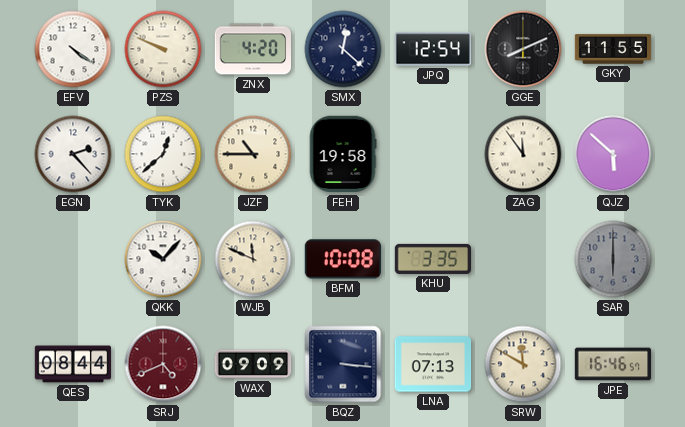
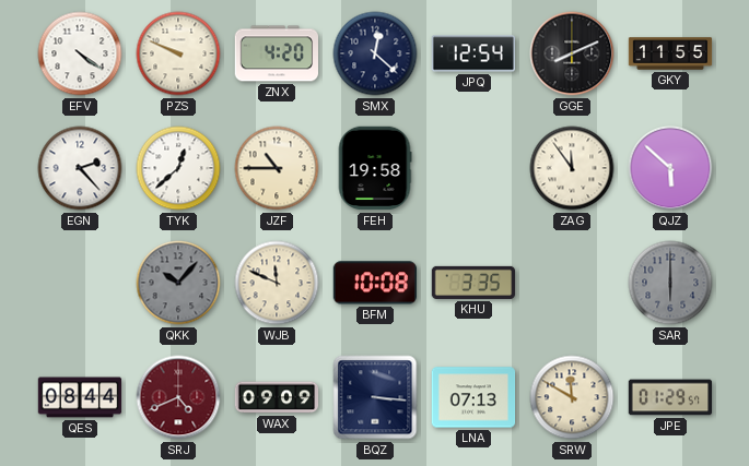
QKK dial: white -> grey
JPE: 16:46 -> 01:29
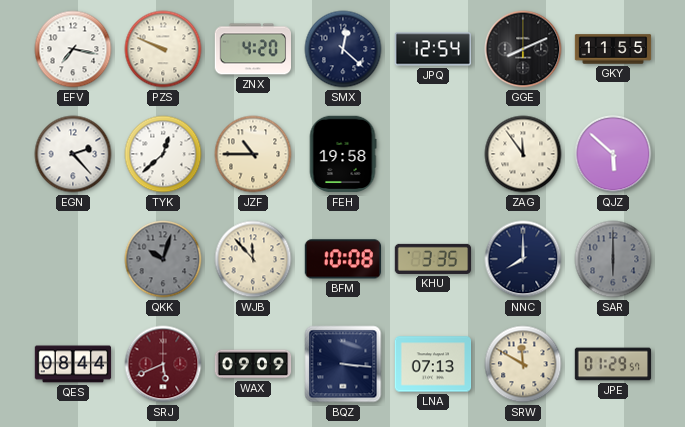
EFV: 4:21 -> 7:17
QKK: 10:07 -> 10:03
WJB: 11:49 -> 11:53
NNC: none -> 8:00
SRJ: 4:41 -> 5:41
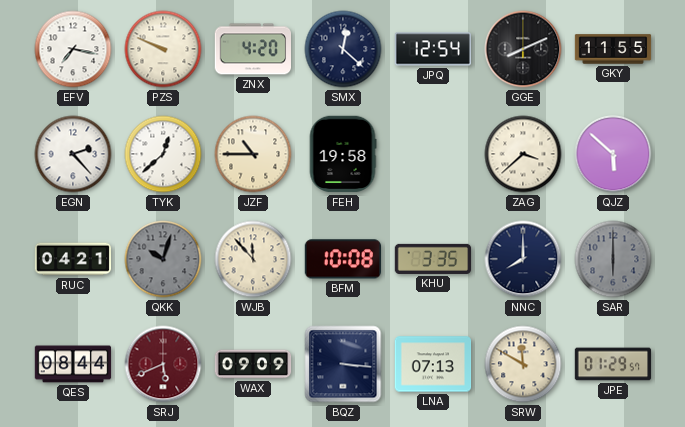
ZAG: 11:54 -> 3:38
RUC: none -> 04:21
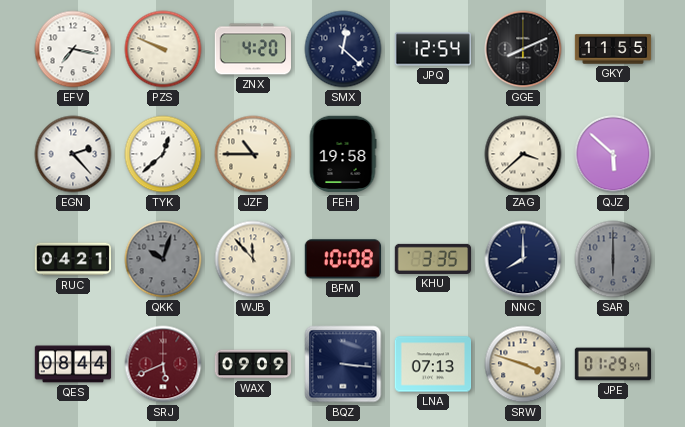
SRW: 11:50 -> 3:48
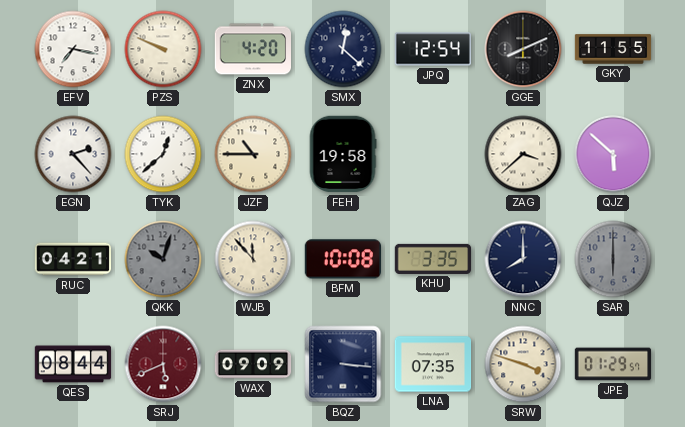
LNA: 07:13 -> 07:35
